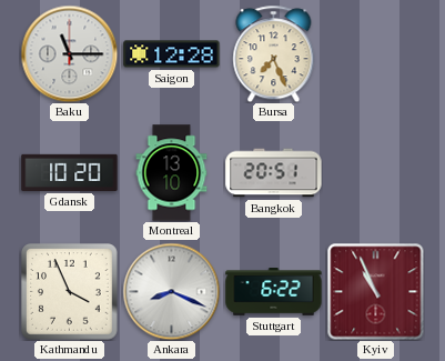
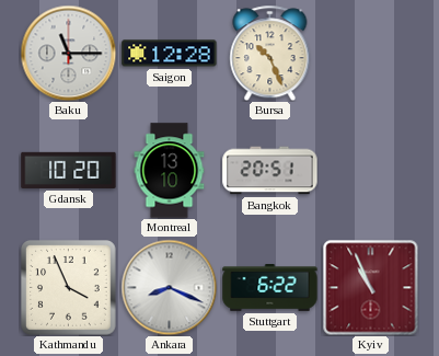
Bursa: 7:26 -> 10:26
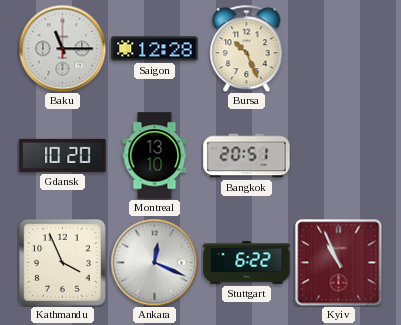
Ankara: 8:19 -> 12:19
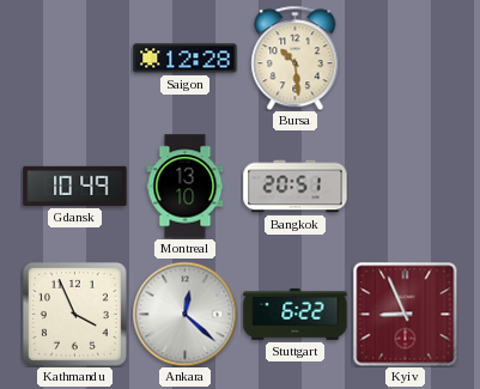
Baku: 11:15 -> none
Bursa: 10:26 -> 10:29
Gdansk: 10:20 -> 10:49
Ankara: 12:19 -> 12:22
Kyiv: 10:56 -> 8:56
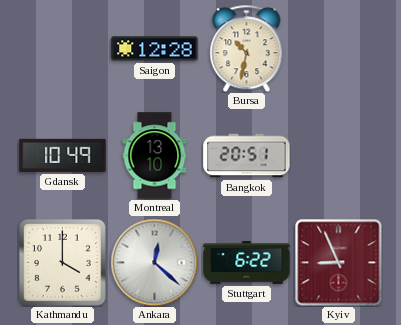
Bursa: 10:29 -> 10:32
Kathmandu: 3:56 -> 4:00
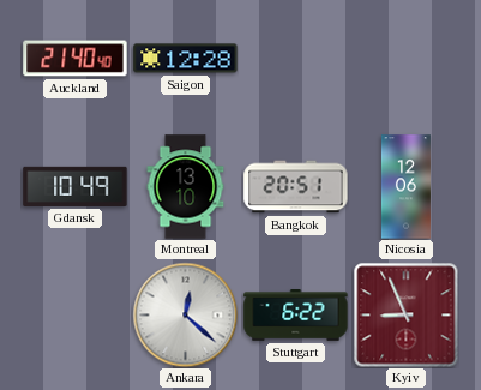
Auckland: none -> 21:40
Bursa: 10:32 -> none
Nicosia: none -> 12:06
Kathmandu: 4:00 -> none
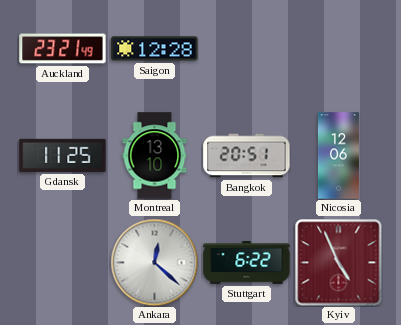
Auckland: 21:40 -> 23:21
Gdansk: 10:49 -> 11:25
Kyiv: 8:56 -> 4:56
